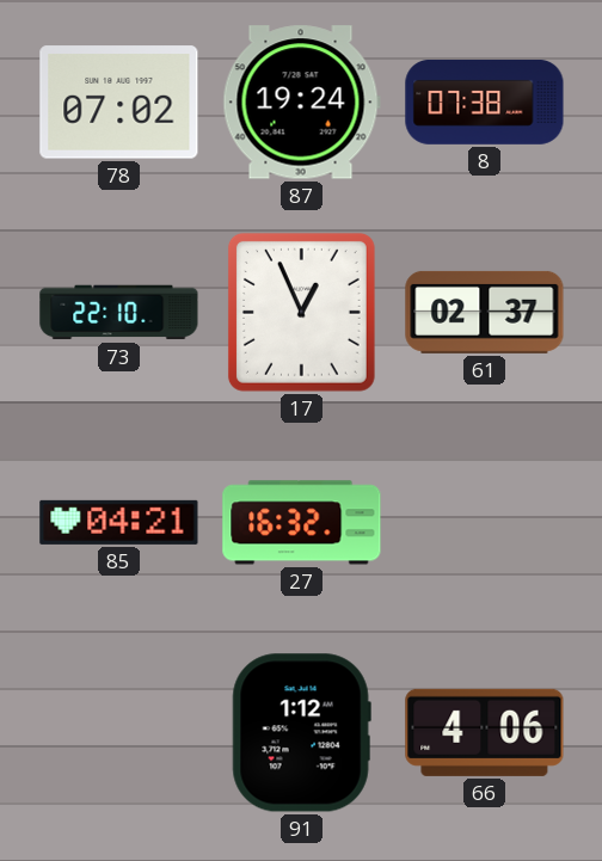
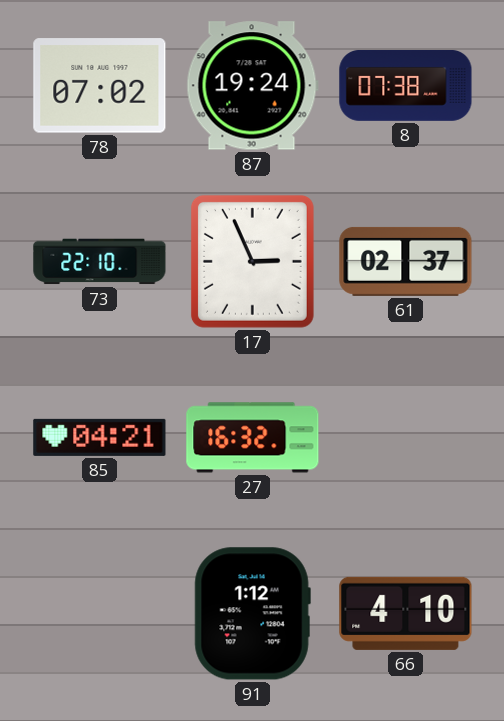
17: 12:56 -> 2:56
66: 4:06 -> 4:10
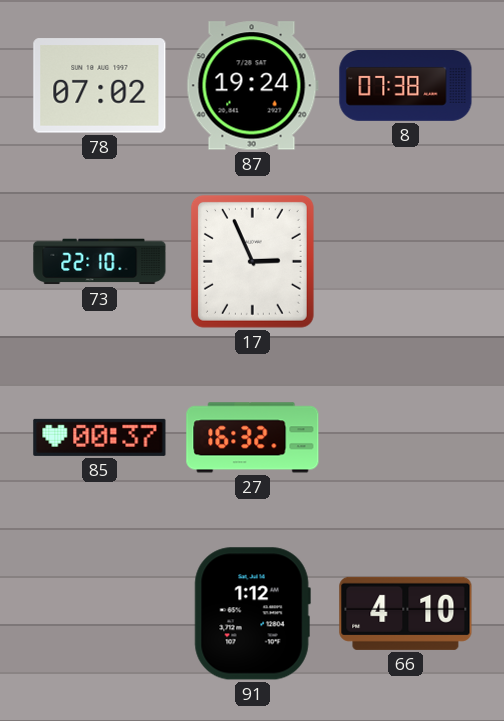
61: 02:37 -> none
85: 04:21 -> 00:37
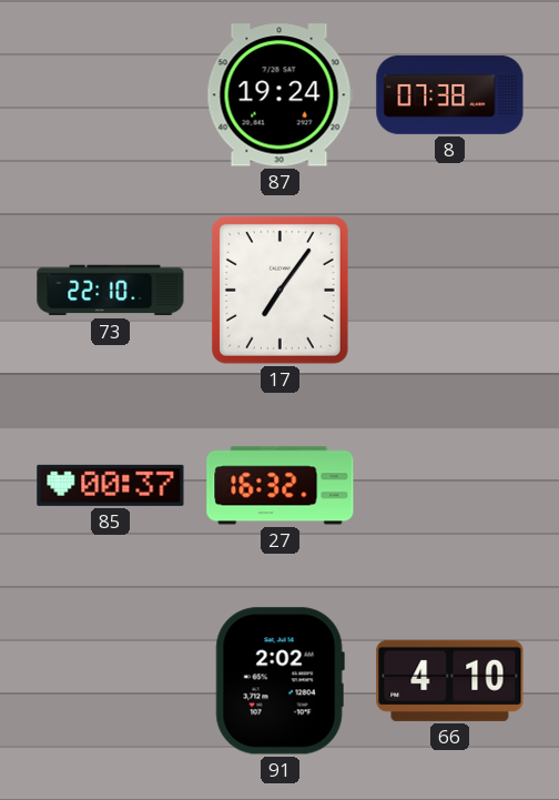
78: 07:02 -> none
17: 2:56 -> 7:06
91: 1:12 -> 2:02
